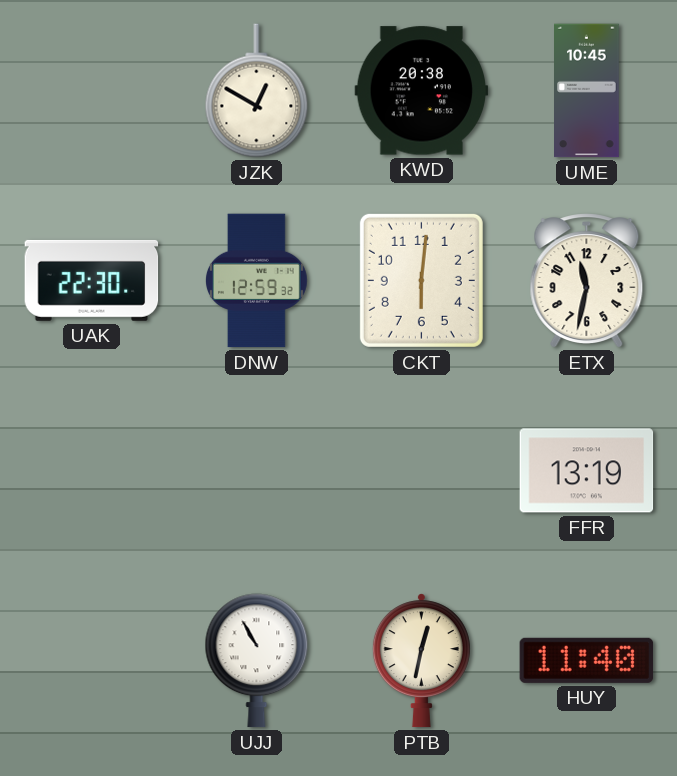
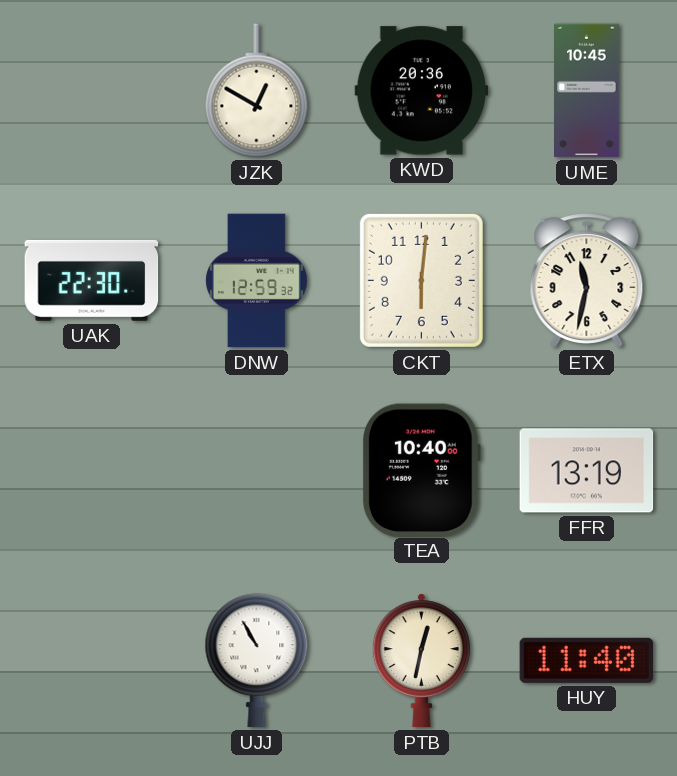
KWD: 20:38 -> 20:36
TEA: none -> 10:40
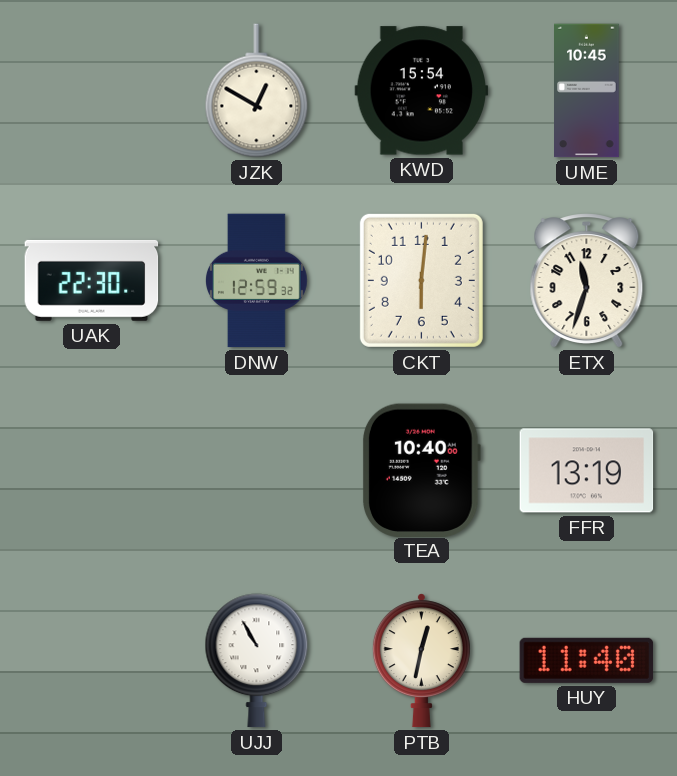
KWD: 20:36 -> 15:54
ETX: 11:32 -> 11:33
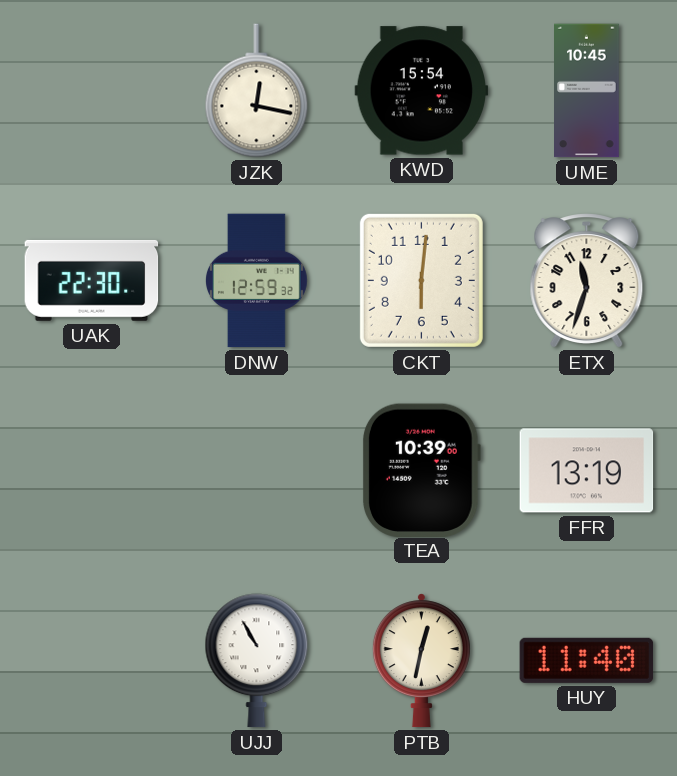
JZK: 12:50 -> 12:17
TEA: 10:40 -> 10:39
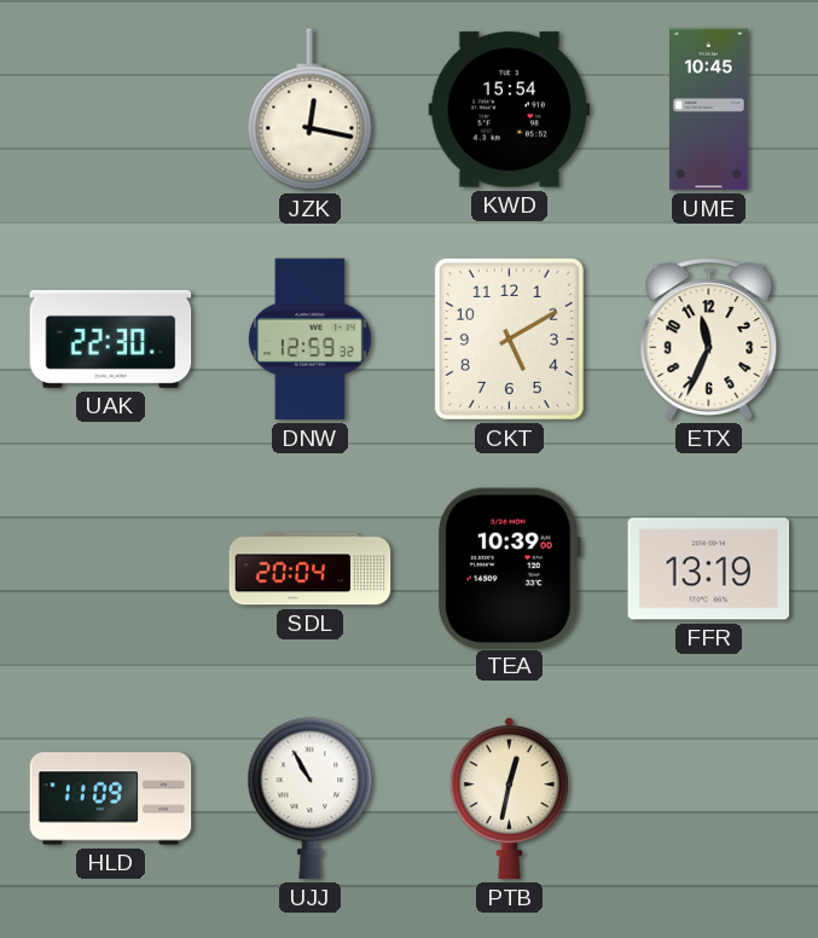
CKT: 6:01 -> 5:10
ETX: 11:33 -> 11:34
SDL: none -> 20:04
HLD: none -> 11:09
HUY: 11:40 -> none
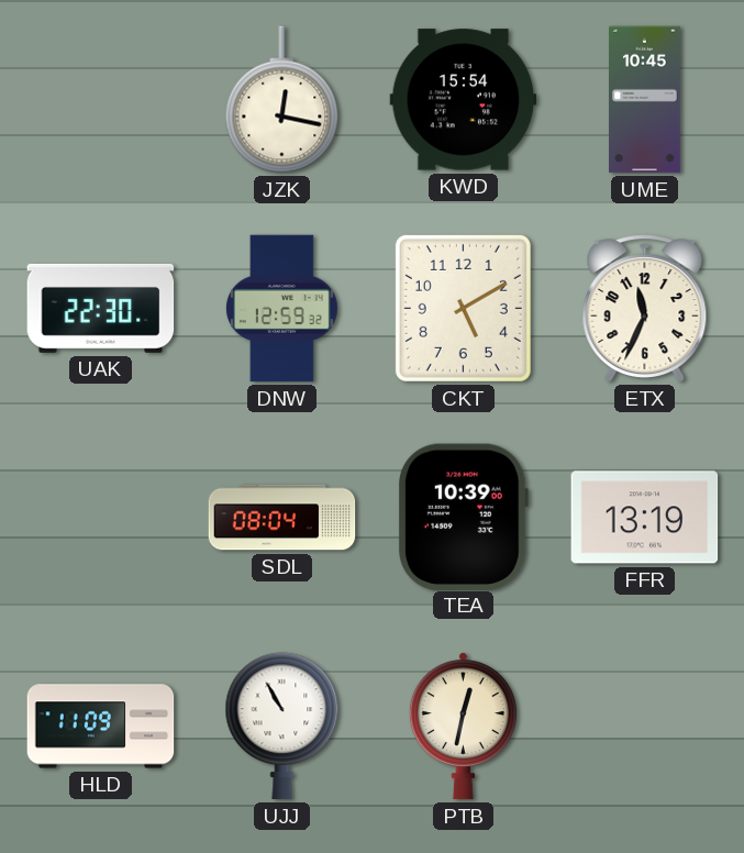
SDL: 20:04 -> 08:04
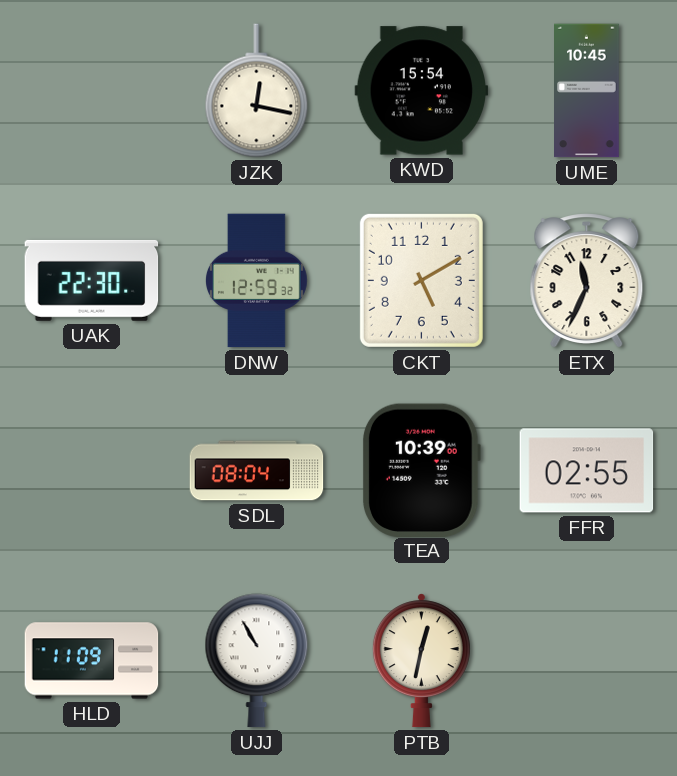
FFR: 13:19 -> 02:55
